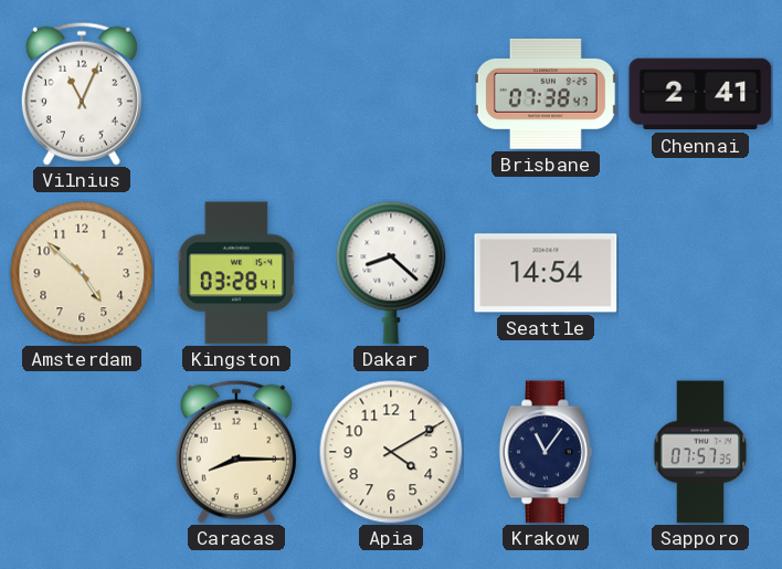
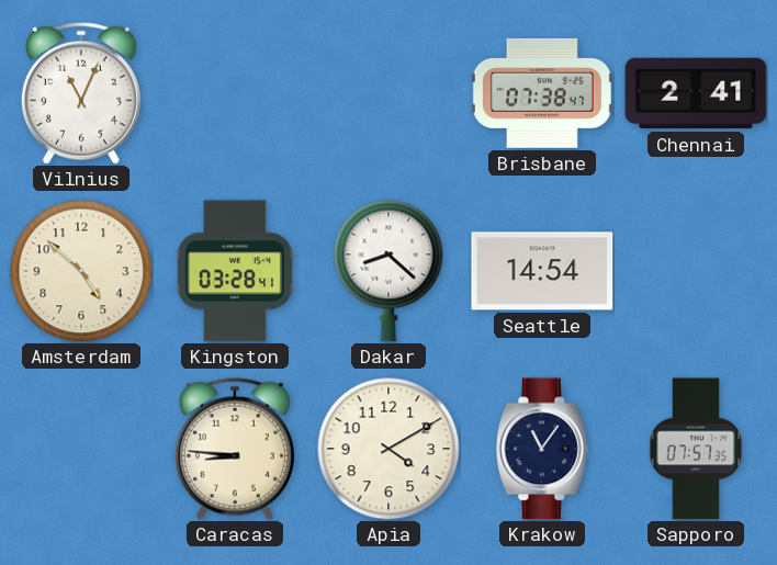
Caracas: 8:15 -> 8:46
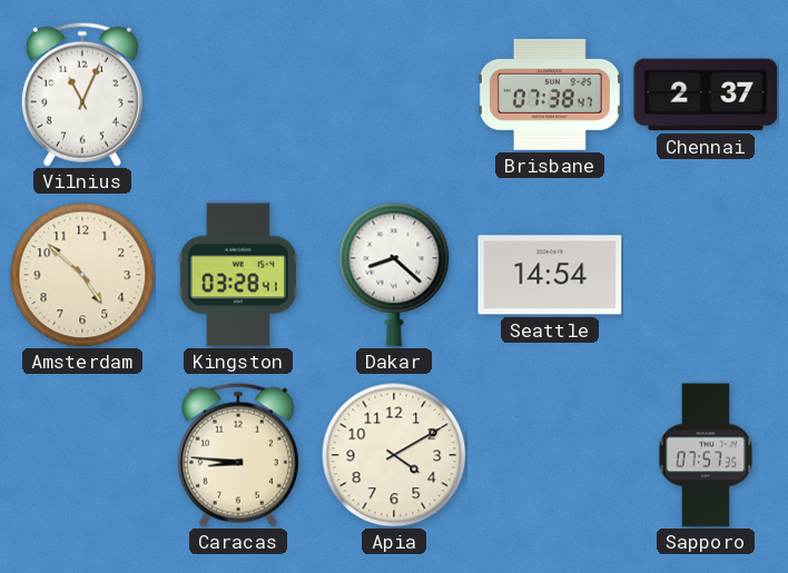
Chennai: 2:41 -> 2:37
Krakow: 11:06 -> none
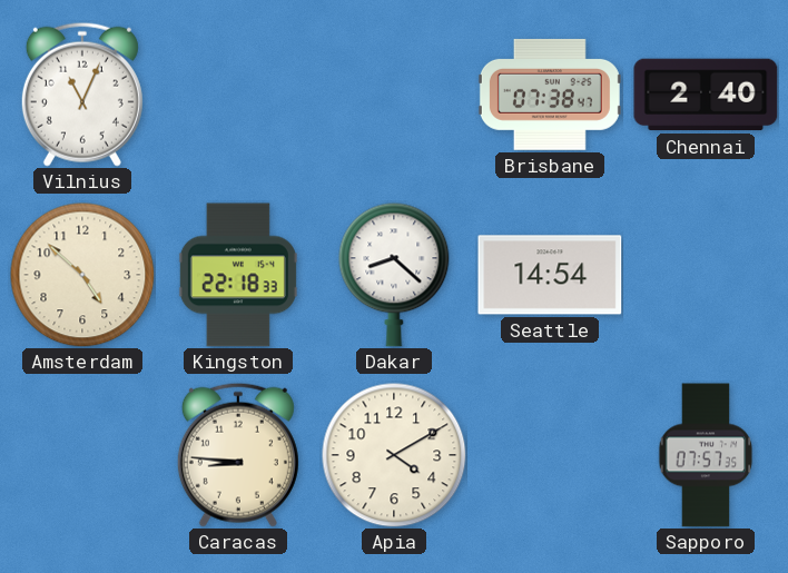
Chennai: 2:37 -> 2:40
Kingston: 03:28 -> 22:18
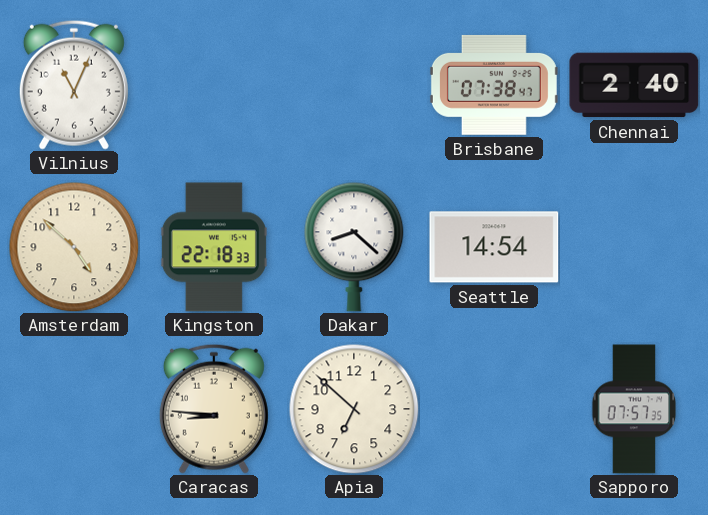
Apia: 4:10 -> 6:52
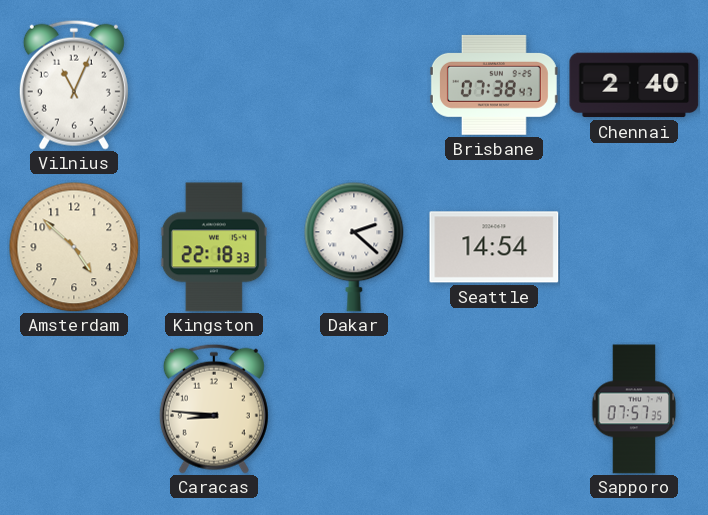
Dakar: 8:22 -> 2:22
Apia: 6:52 -> none
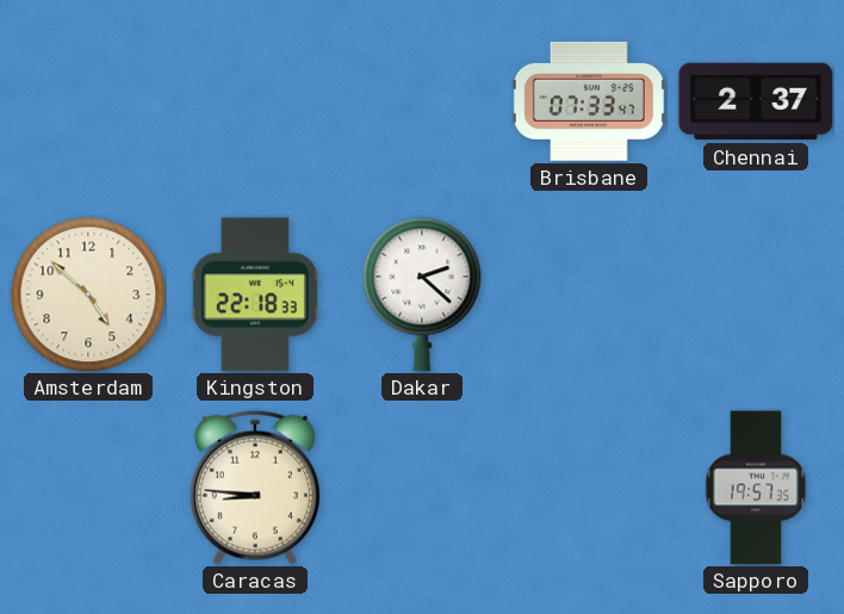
Vilnius: 11:04 -> none
Brisbane: 07:38 -> 07:33
Chennai: 2:40 -> 2:37
Seattle: 14:54 -> none
Sapporo: 07:57 -> 19:57
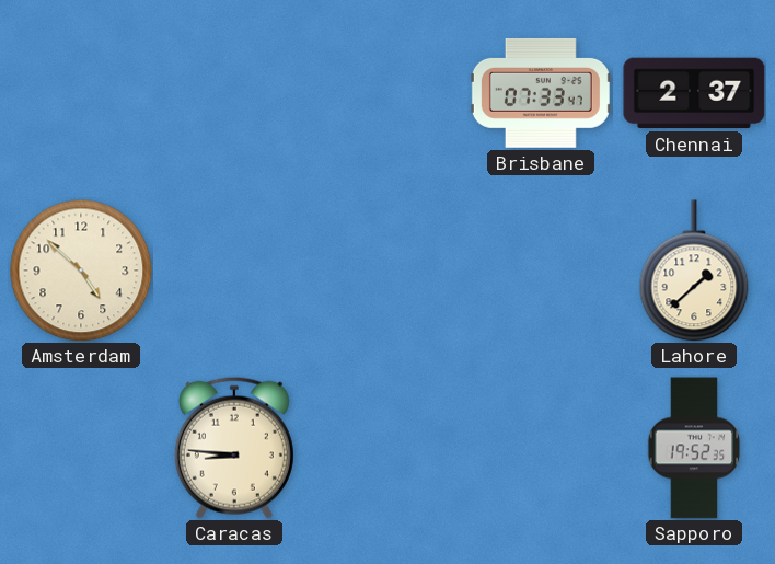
Kingston: 22:18 -> none
Dakar: 2:22 -> none
Lahore: none -> 1:38
Sapporo: 19:57 -> 19:52
